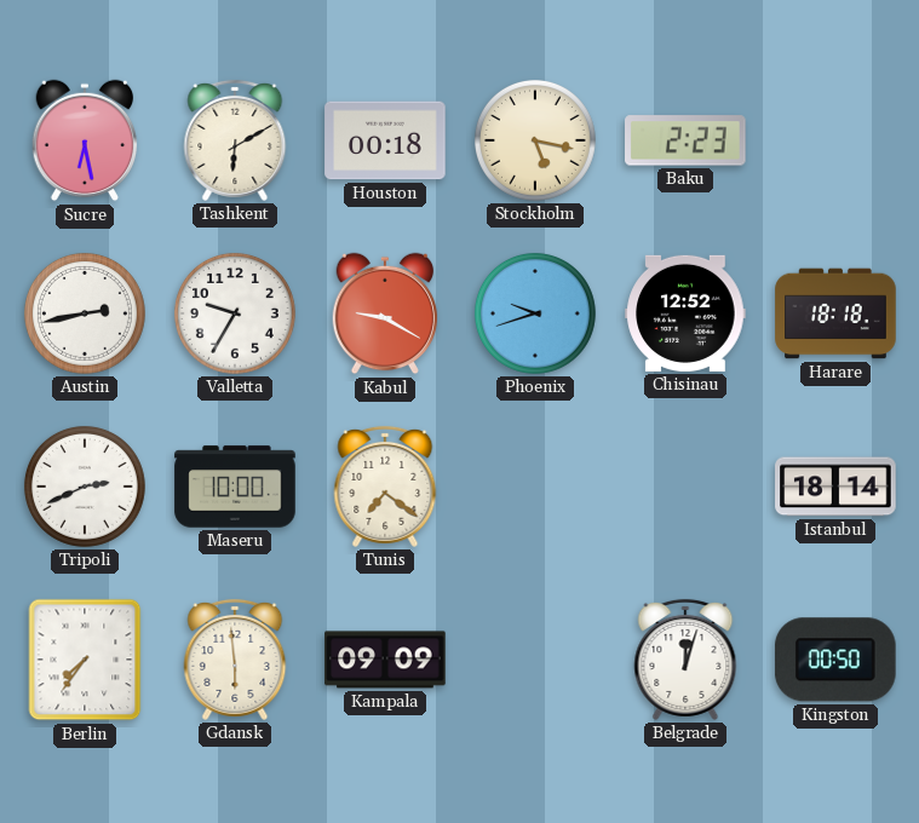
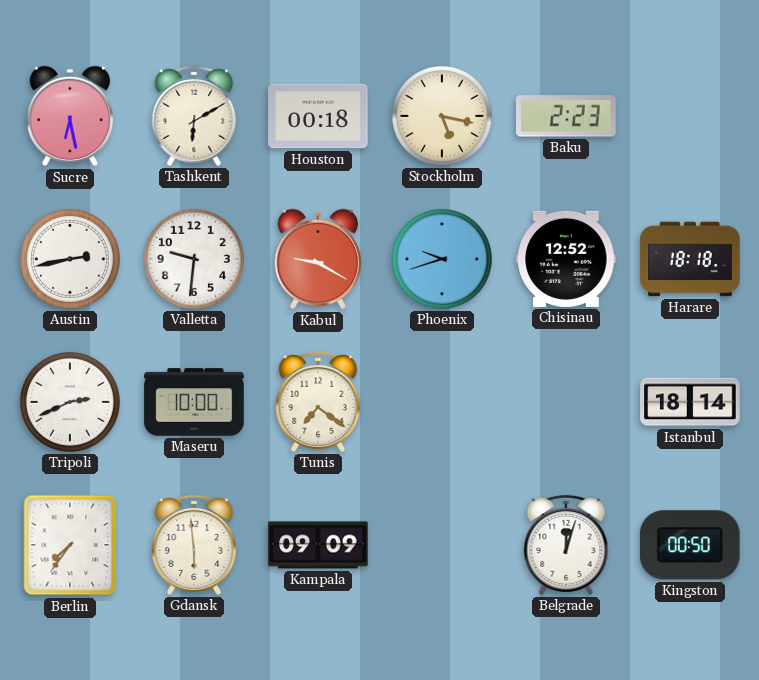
Valletta: 9:35 -> 9:31
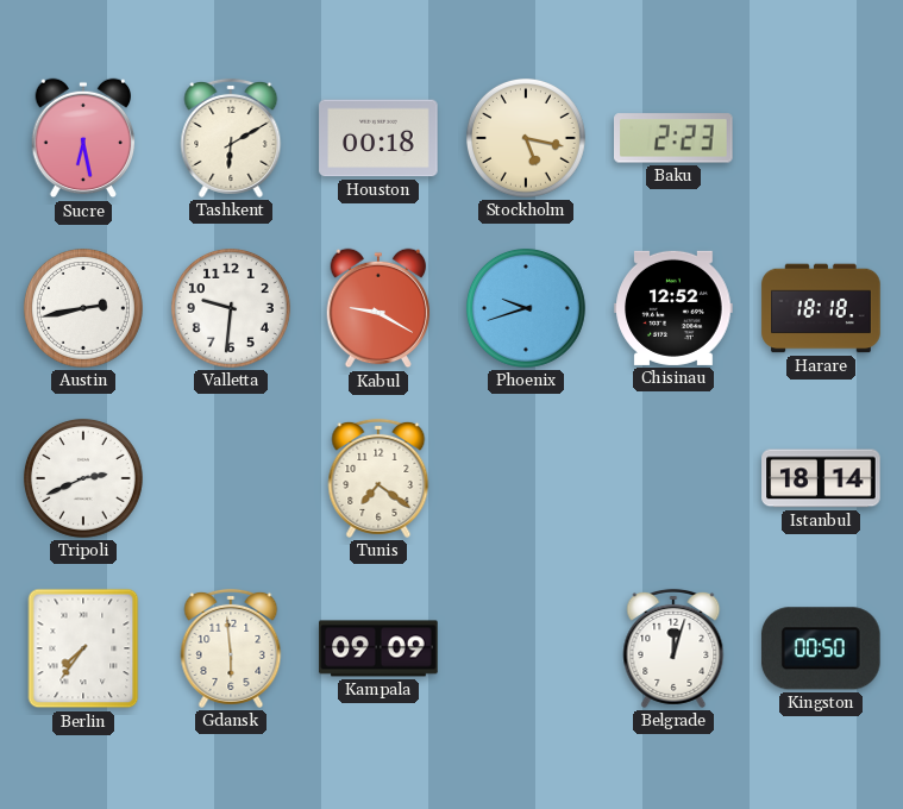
Maseru: 10:00 -> none
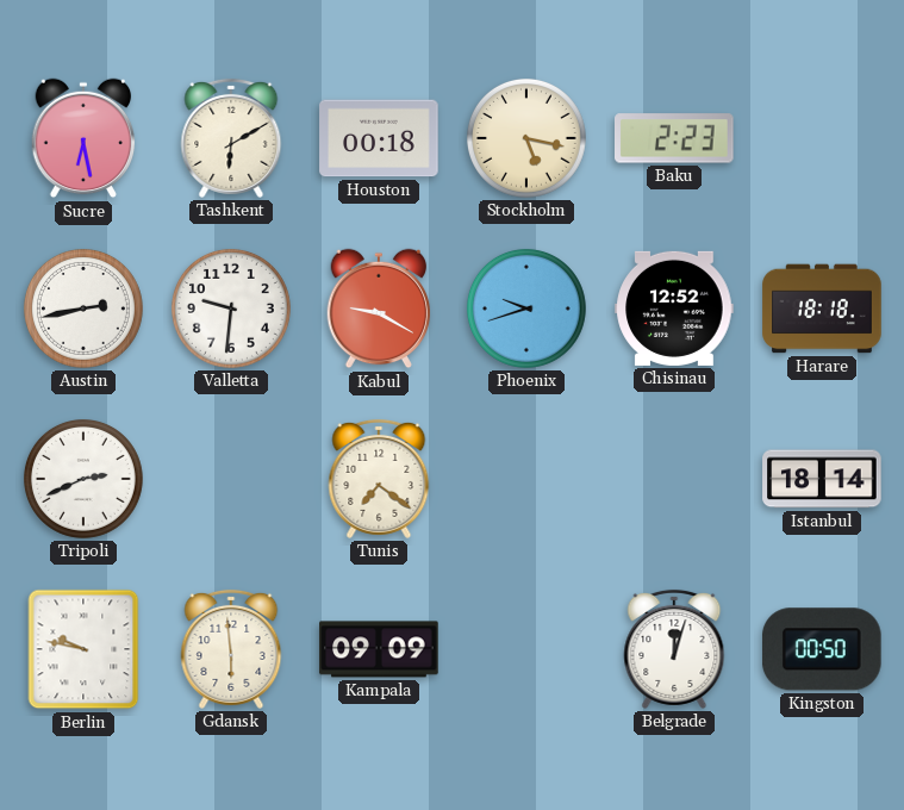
Berlin: 7:36 -> 9:47
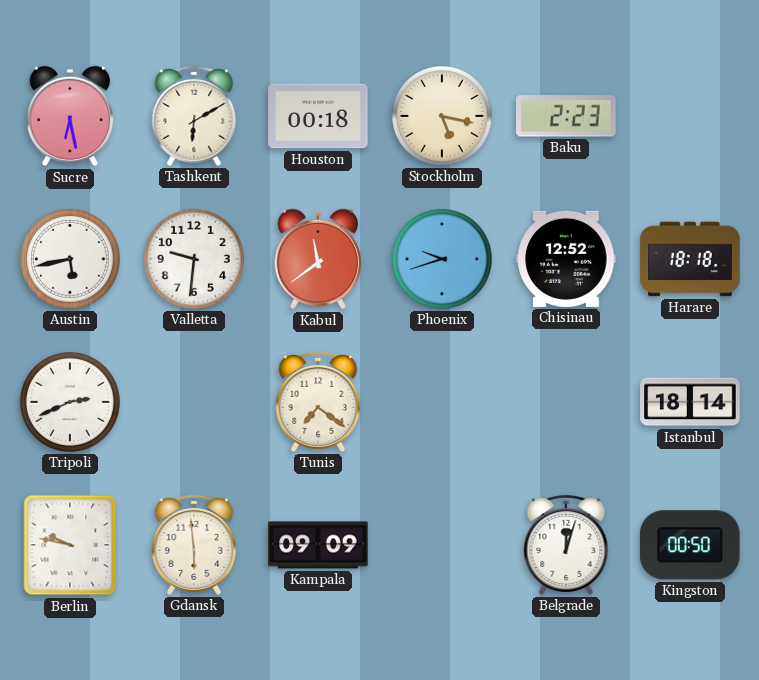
Austin: 2:43 -> 5:43
Kabul: 9:20 -> 11:39
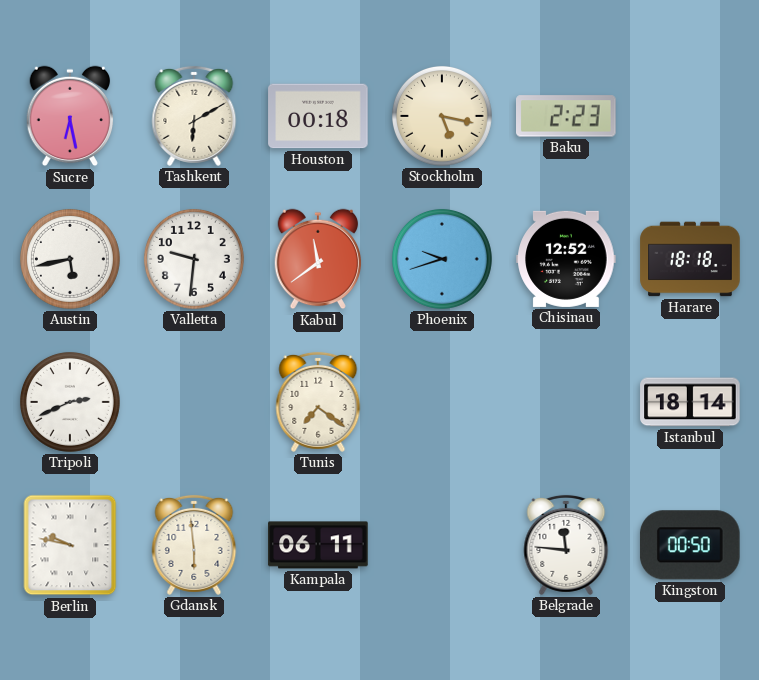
Kampala: 09:09 -> 06:11
Belgrade: 12:03 -> 11:46
